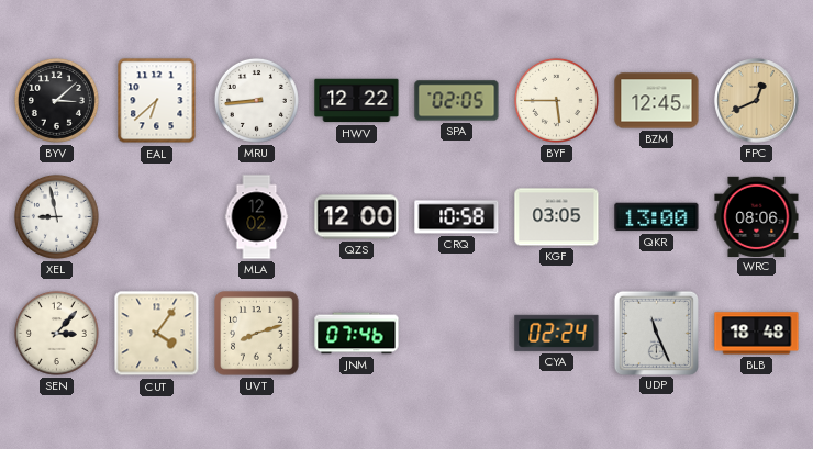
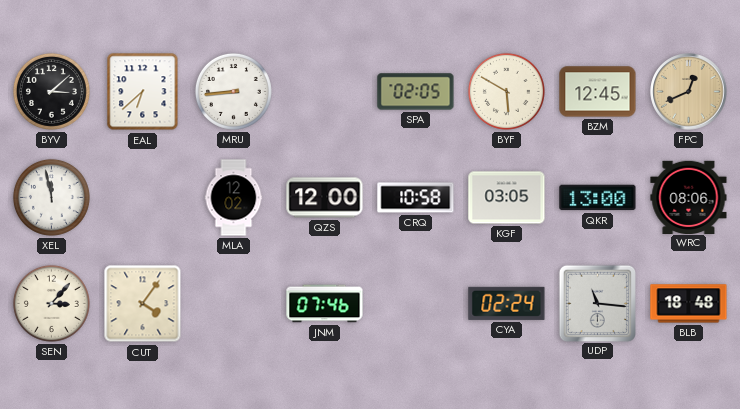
HWV: 12:22 -> none
BYF: 5:45 -> 5:50
XEL: 8:58 -> 11:58
UVT: 8:12 -> none
UDP: 11:26 -> 11:16
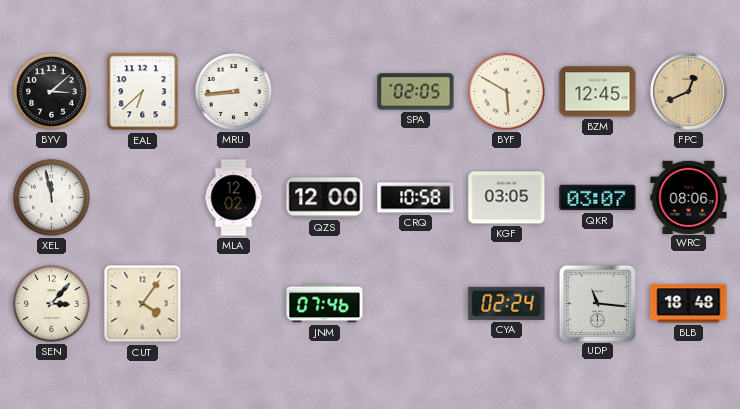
QKR: 13:00 -> 03:07
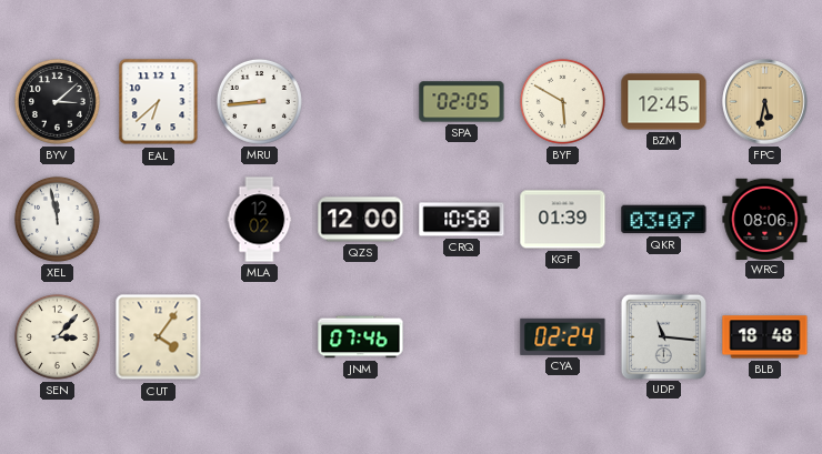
FPC: 12:41 -> 5:32
KGF: 03:05 -> 01:39
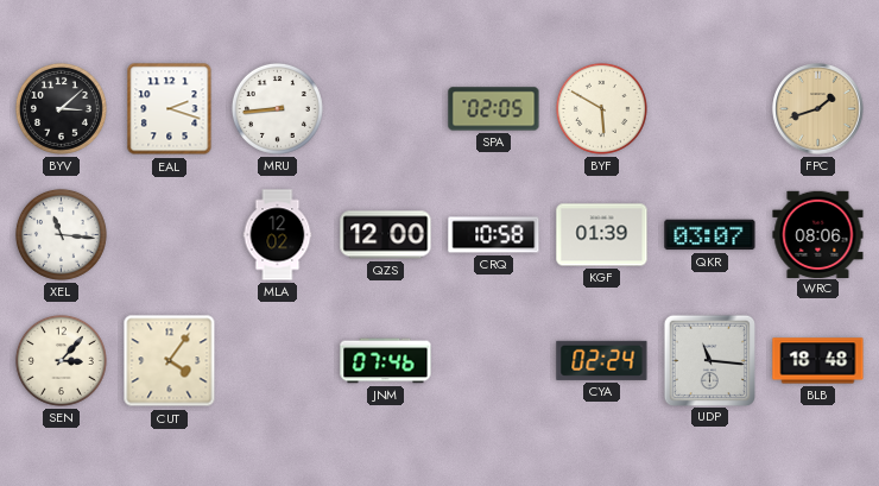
EAL: 6:38 -> 2:18
BZM: 12:45 -> none
FPC: 5:32 -> 1:42
XEL: 11:58 -> 11:16
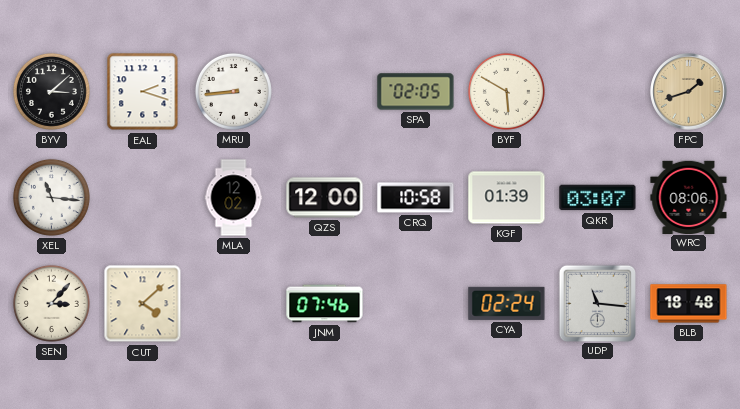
CUT: 4:06 -> 4:08
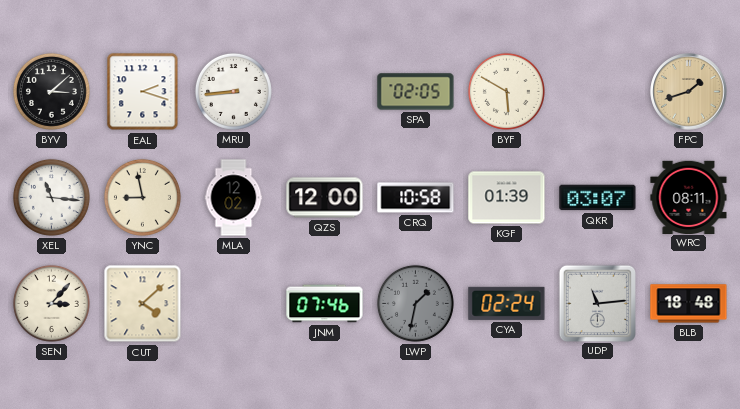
YNC: none -> 8:58
WRC: 08:06 -> 08:11
LWP: none -> 1:32
UDP: 11:16 -> 11:14
